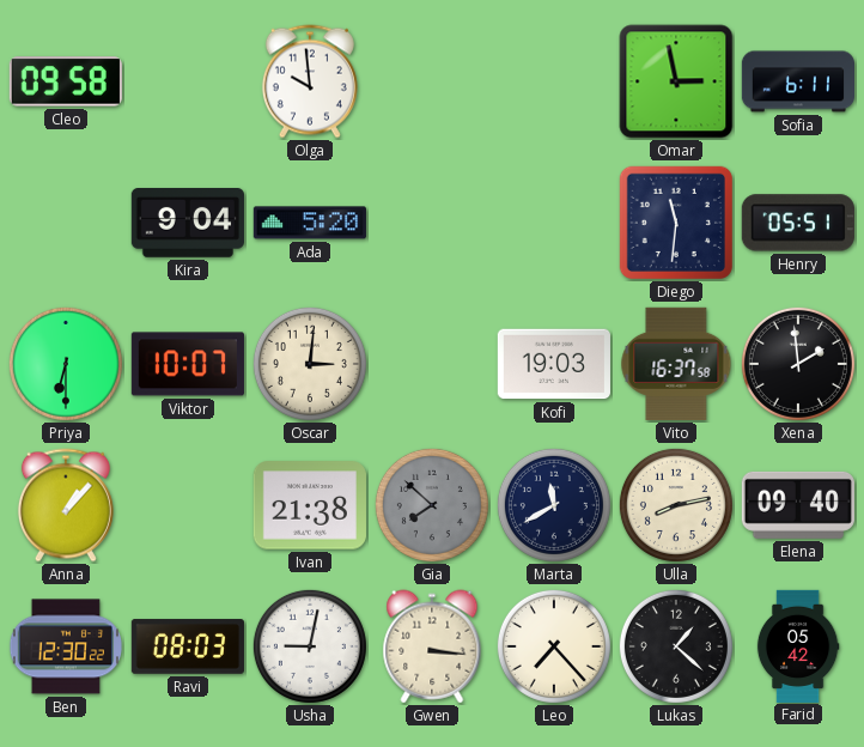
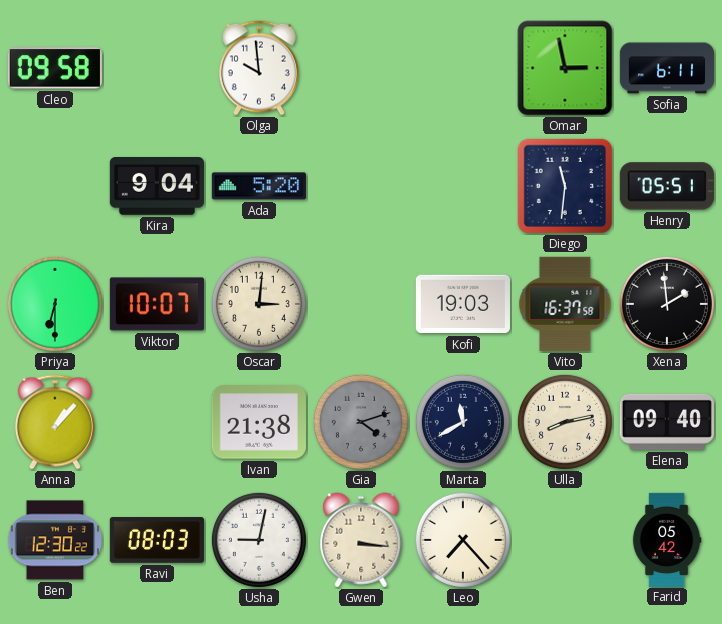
Gia: 7:52 -> 4:12
Lukas: 1:22 -> none
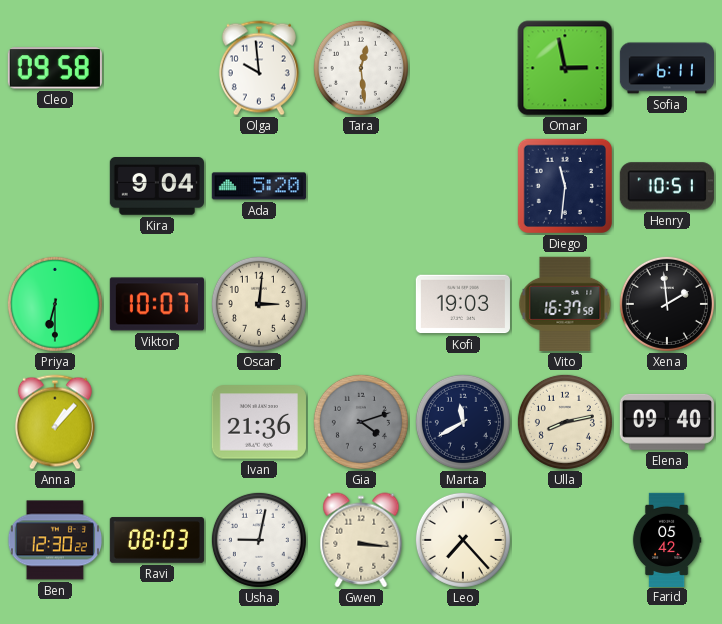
Tara: none -> 12:29
Henry: 05:51 -> 10:51
Ivan: 21:38 -> 21:36
